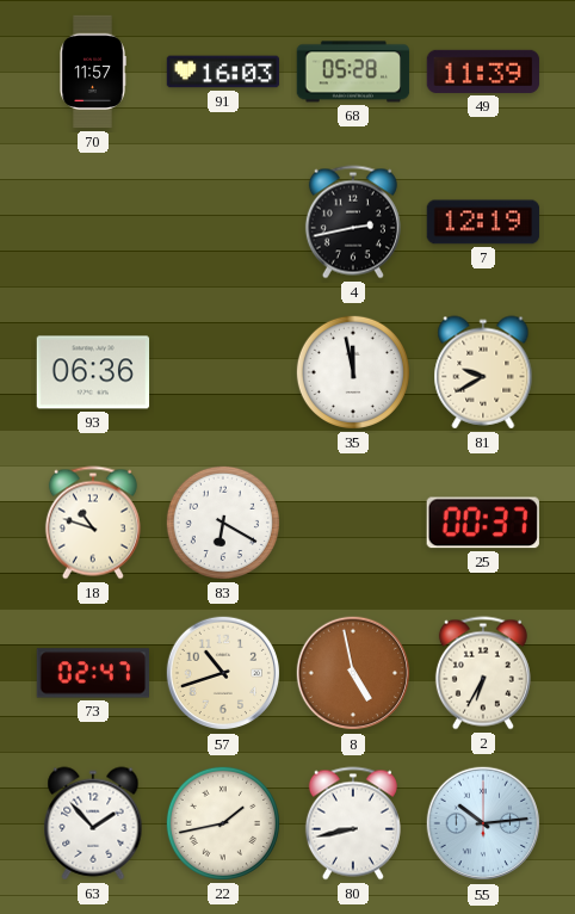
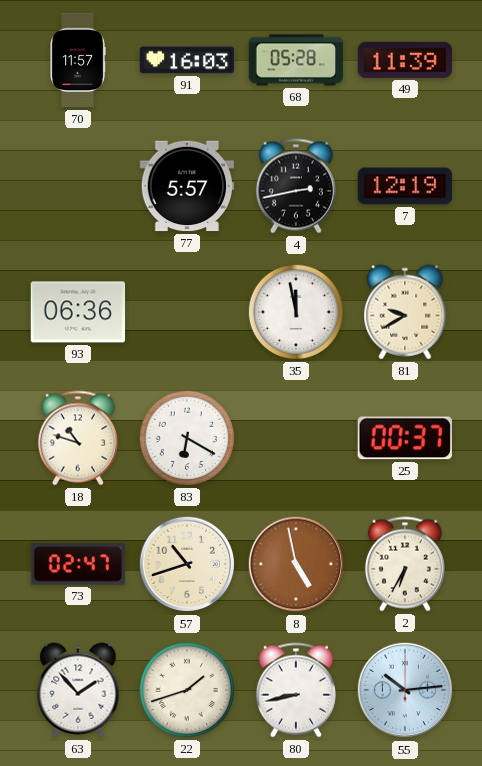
77: none -> 5:57
22: 1:43 -> 1:42
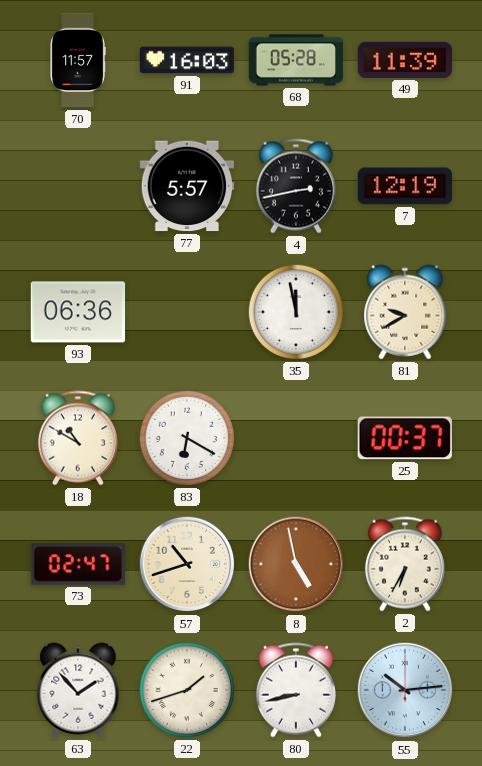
18: 10:48 -> 10:50
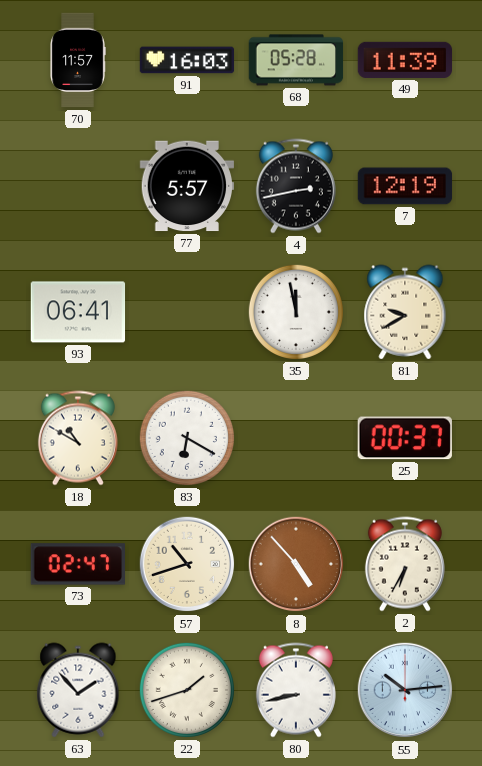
93: 06:36 -> 06:41
8: 4:58 -> 4:53
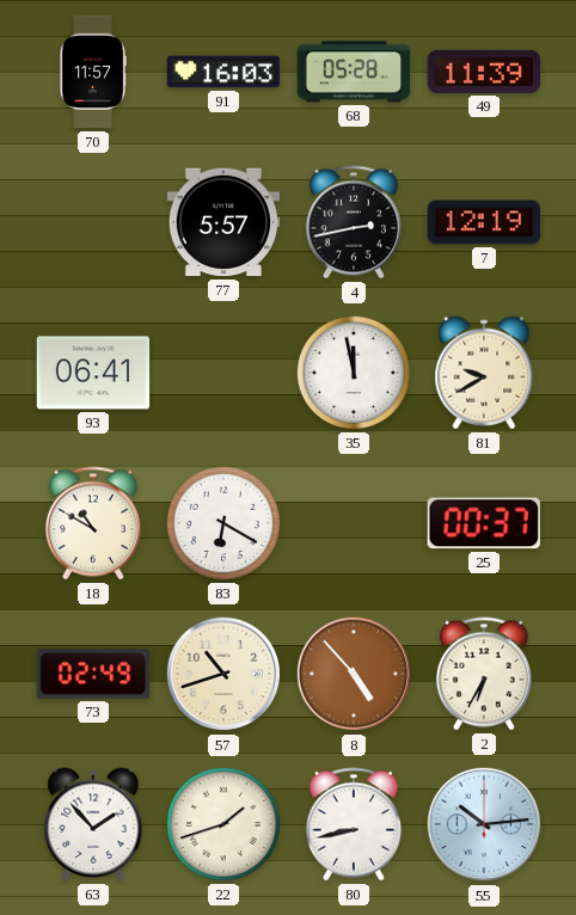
73: 02:47 -> 02:49
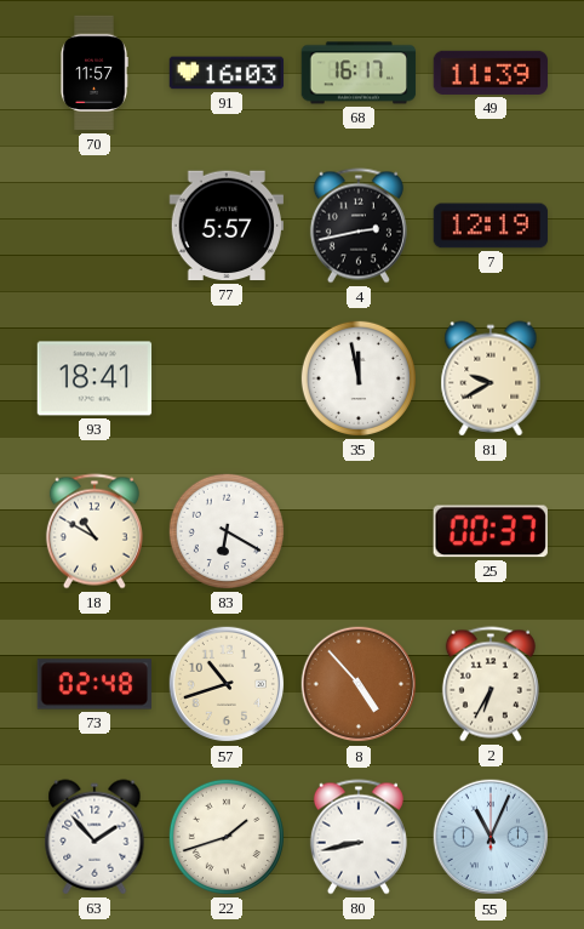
68: 05:28 -> 16:17
93: 06:41 -> 18:41
73: 02:49 -> 02:48
55: 10:14 -> 11:04
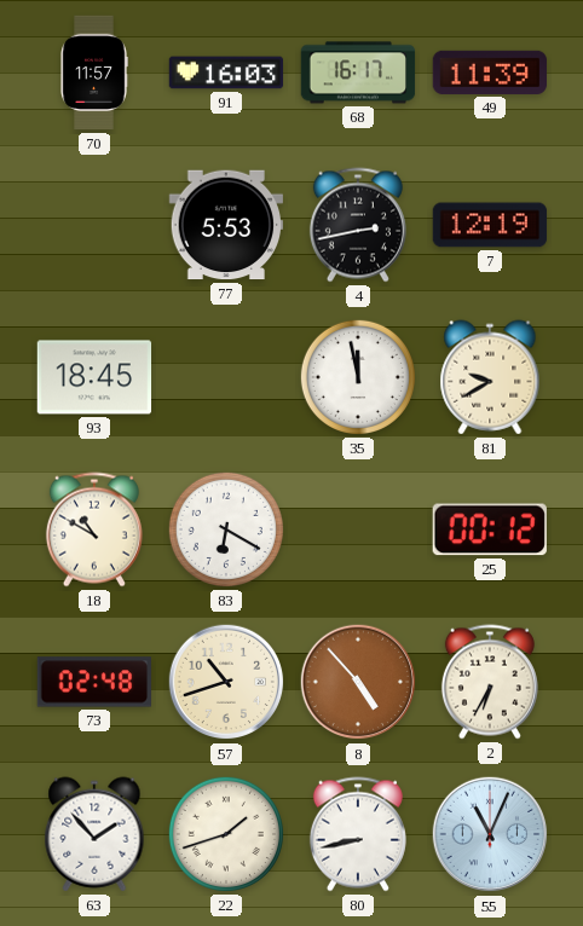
77: 5:57 -> 5:53
93: 18:41 -> 18:45
25: 00:37 -> 00:12
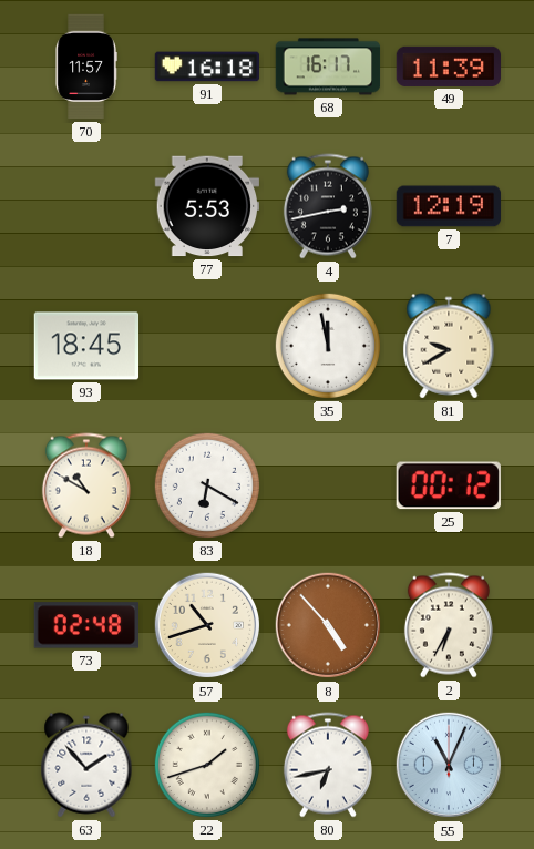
91: 16:03 -> 16:18
80: 8:43 -> 6:43
